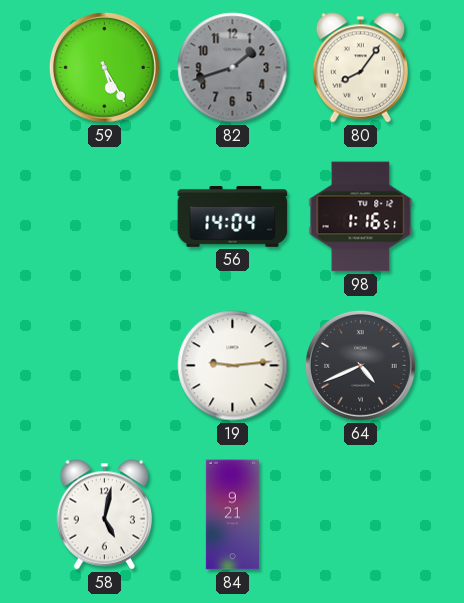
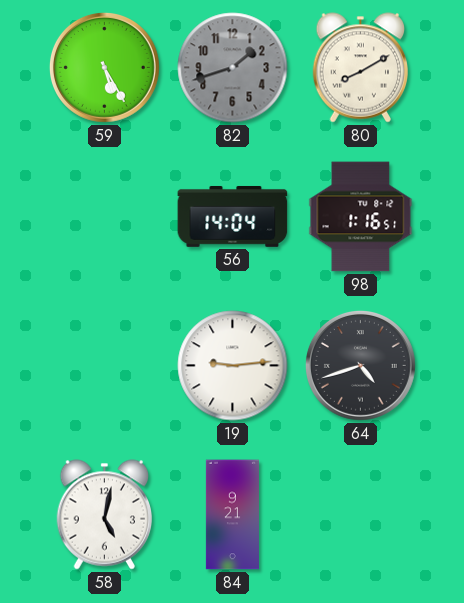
80: 8:06 -> 8:10
64: 4:41 -> 4:42
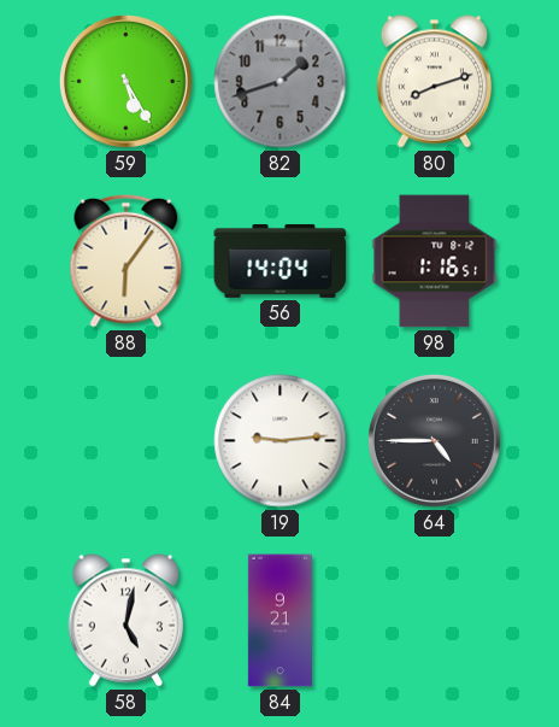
80: 8:10 -> 8:12
88: none -> 6:06
64: 4:42 -> 4:45
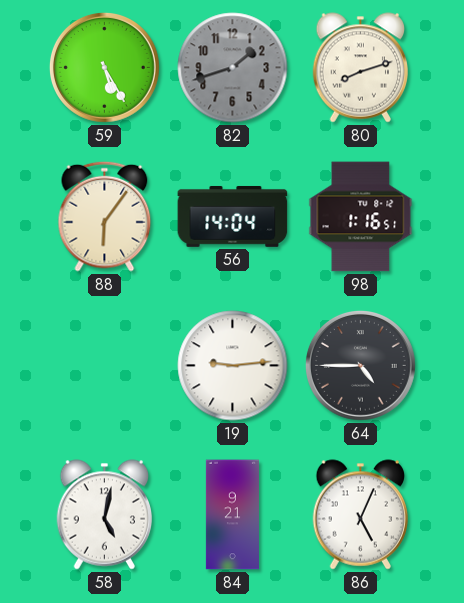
86: none -> 5:04
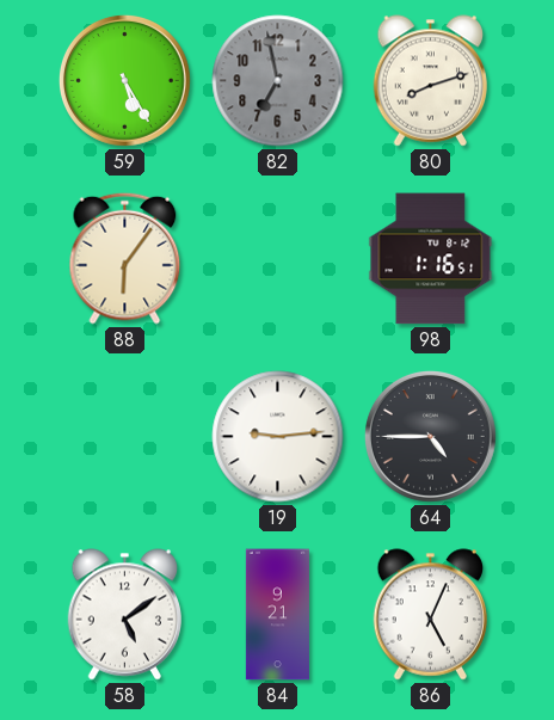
82: 1:42 -> 6:58
56: 14:04 -> none
58: 5:02 -> 5:09
